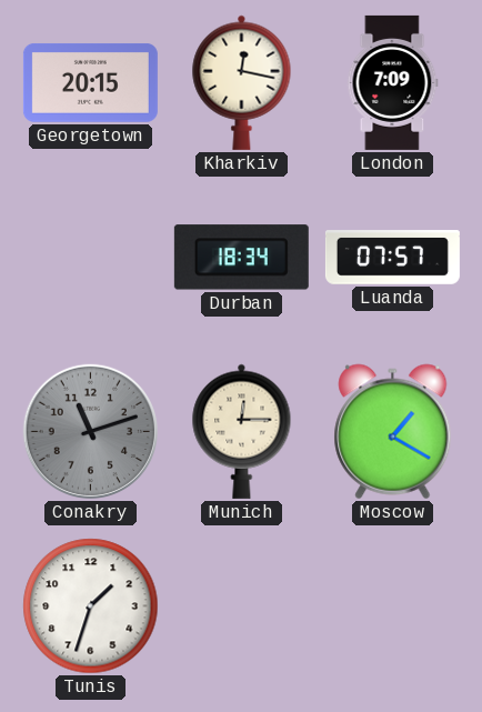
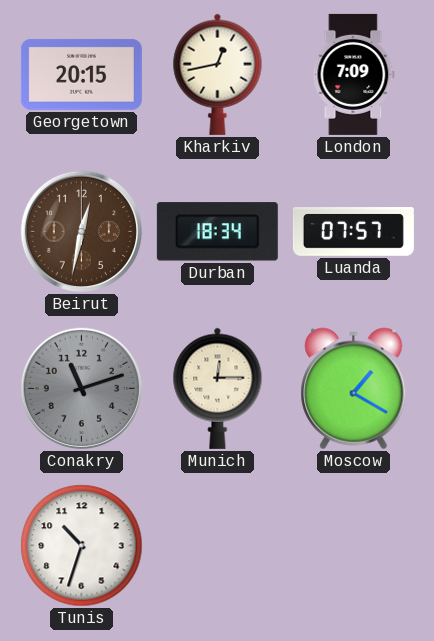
Kharkiv: 12:17 -> 12:43
Beirut: none -> 12:32
Tunis: 1:33 -> 10:33
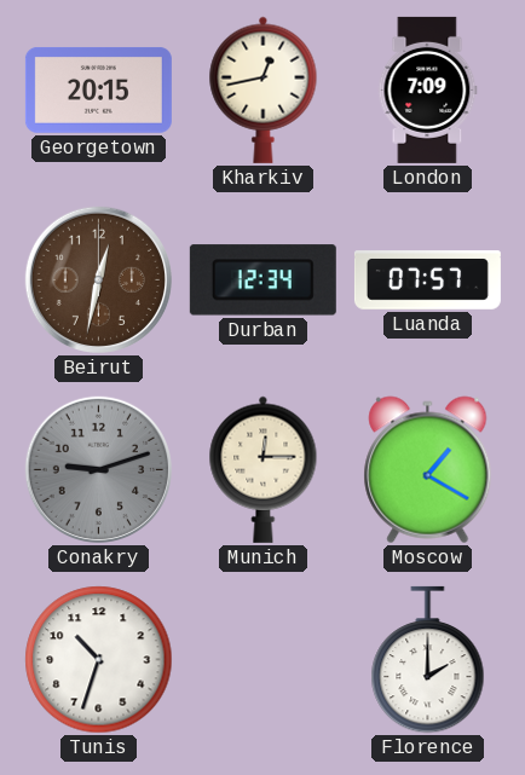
Durban: 18:34 -> 12:34
Conakry: 11:12 -> 9:12
Florence: none -> 2:00
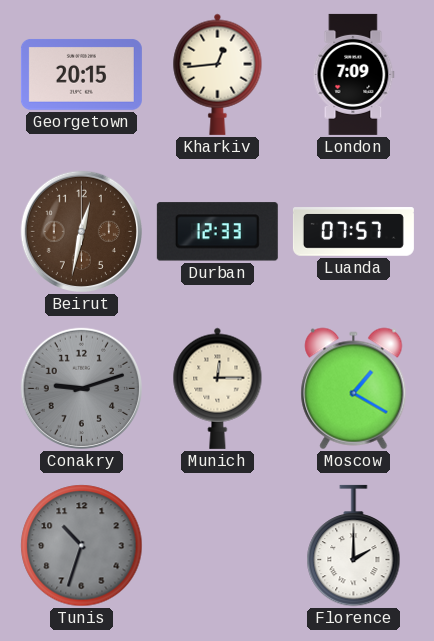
Kharkiv: 12:43 -> 12:44
Durban: 12:34 -> 12:33
Tunis dial: white -> grey
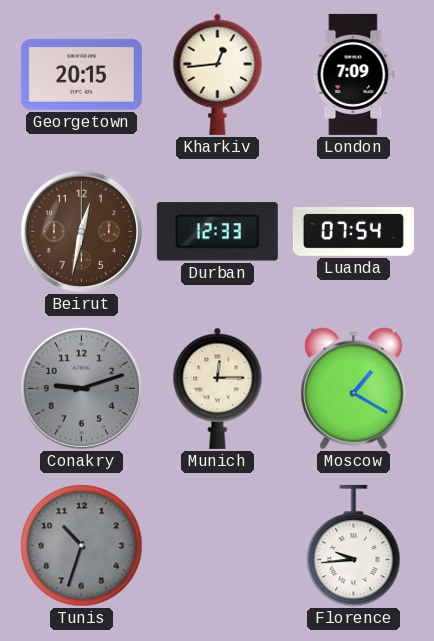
Luanda: 07:57 -> 07:54
Florence: 2:00 -> 9:44
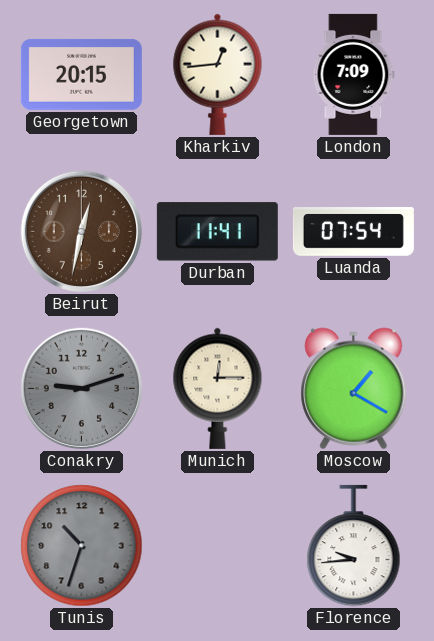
Durban: 12:33 -> 11:41
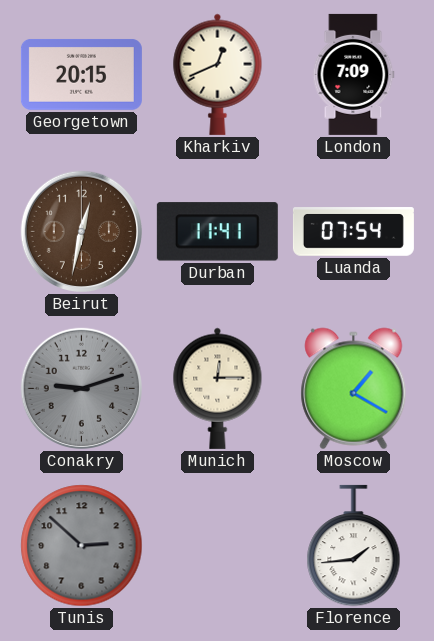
Kharkiv: 12:44 -> 12:41
Tunis: 10:33 -> 2:52
Florence: 9:44 -> 1:44
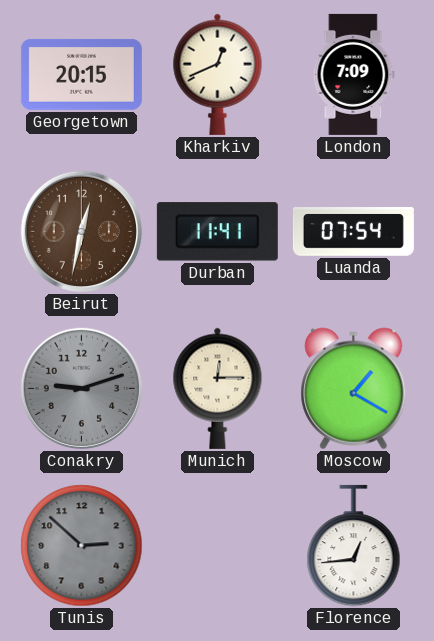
Florence: 1:44 -> 12:44
